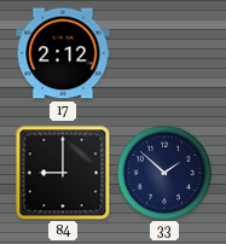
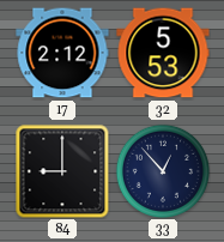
32: none -> 5:53
33: 1:52 -> 12:53
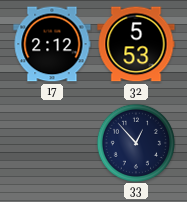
84: 9:00 -> none
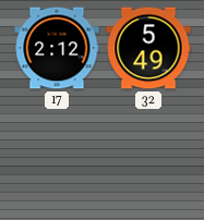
32: 5:53 -> 5:49
33: 12:53 -> none
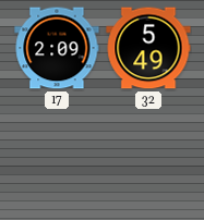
17: 2:12 -> 2:09
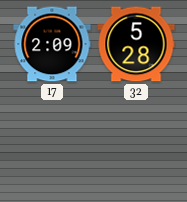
32: 5:49 -> 5:28
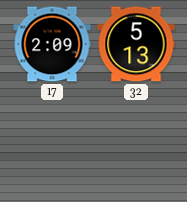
32: 5:28 -> 5:13
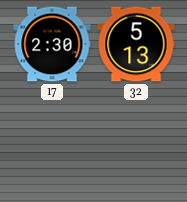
17: 2:09 -> 2:30
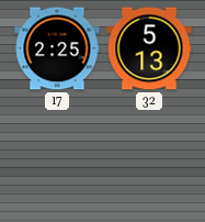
17: 2:30 -> 2:25
